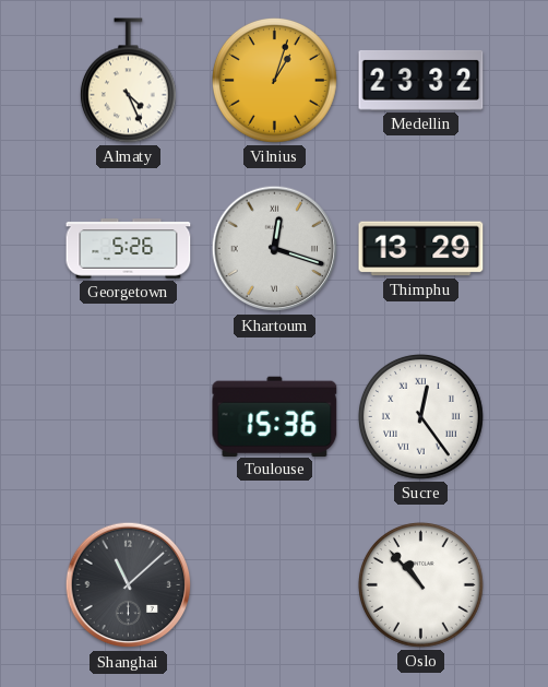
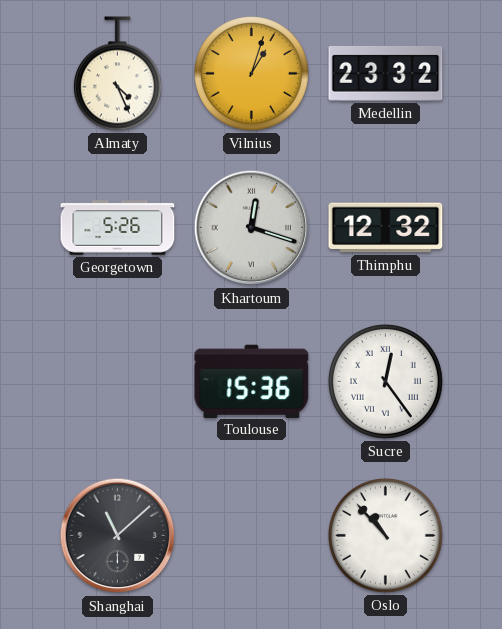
Thimphu: 13:29 -> 12:32
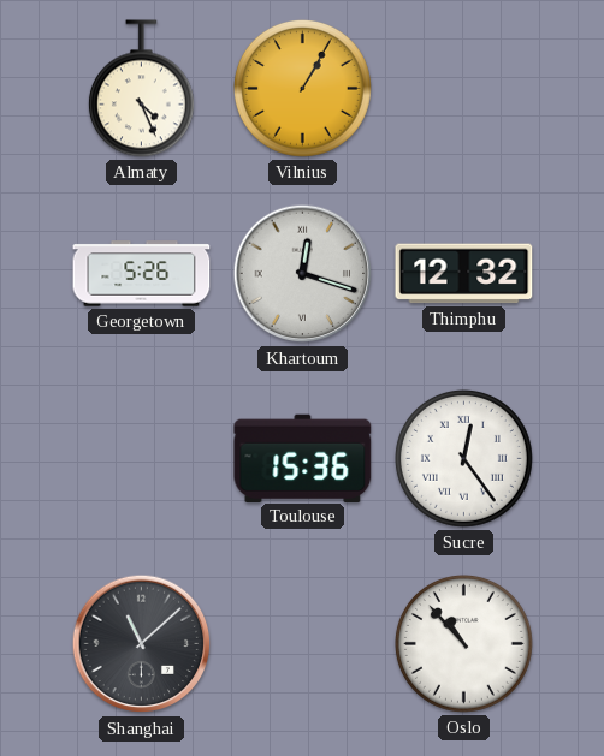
Vilnius: 1:03 -> 1:05
Medellin: 23:32 -> none
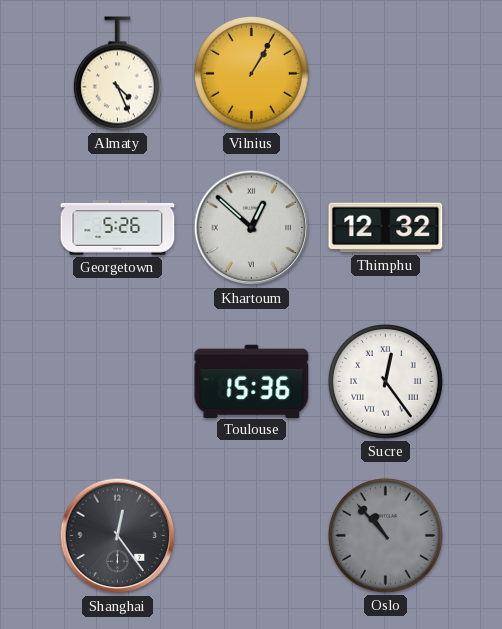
Khartoum: 12:18 -> 12:52
Shanghai: 11:08 -> 12:24
Oslo dial: white -> grey
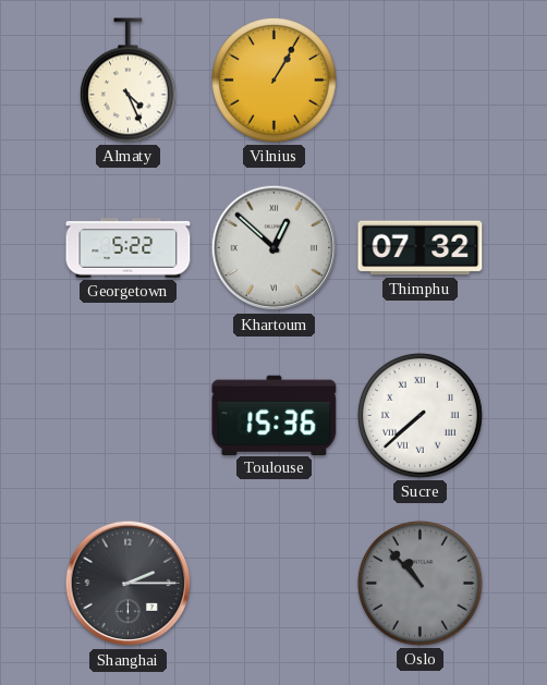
Georgetown: 5:26 -> 5:22
Thimphu: 12:32 -> 07:32
Sucre: 12:24 -> 7:38
Shanghai: 12:24 -> 2:15
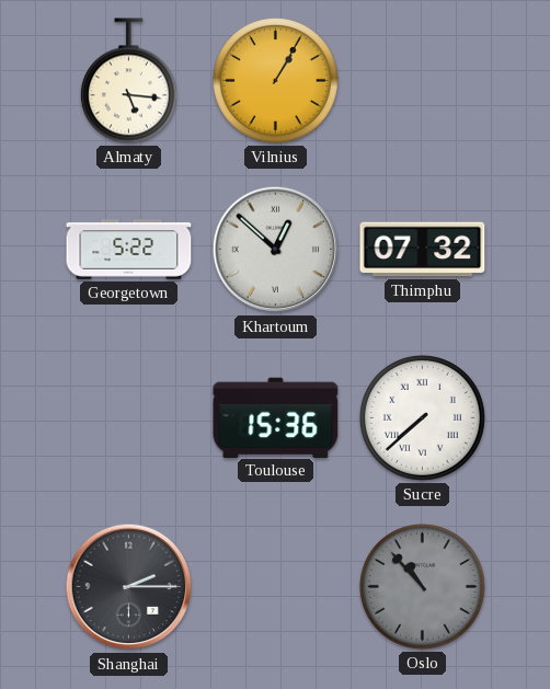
Almaty: 4:26 -> 5:16
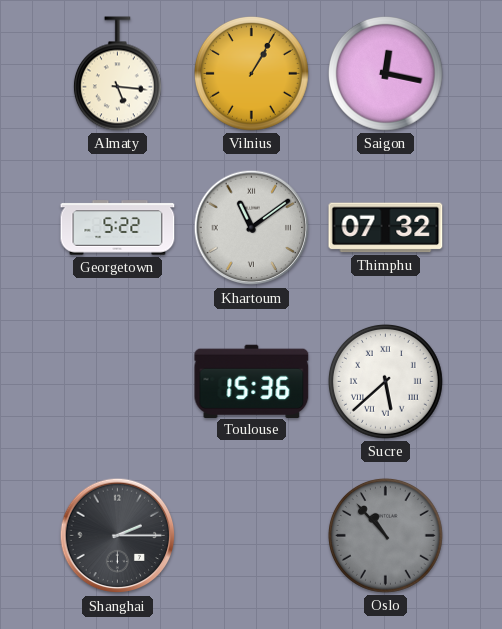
Saigon: none -> 12:17
Khartoum: 12:52 -> 11:09
Sucre: 7:38 -> 5:38
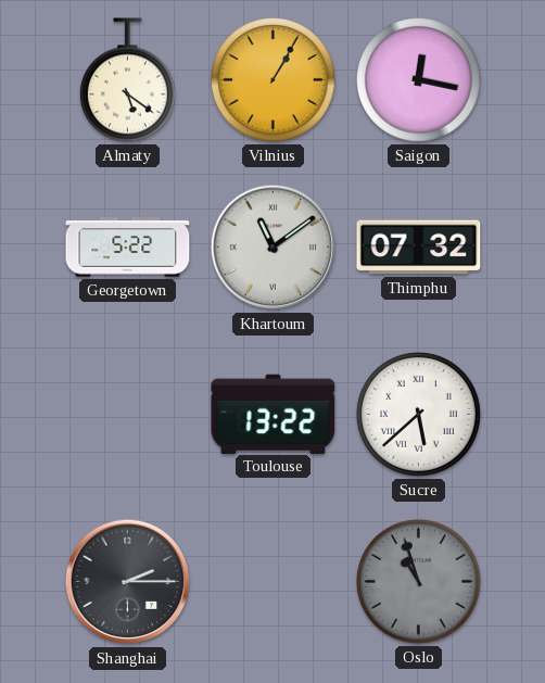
Almaty: 5:16 -> 5:21
Toulouse: 15:36 -> 13:22
Oslo: 10:53 -> 10:57
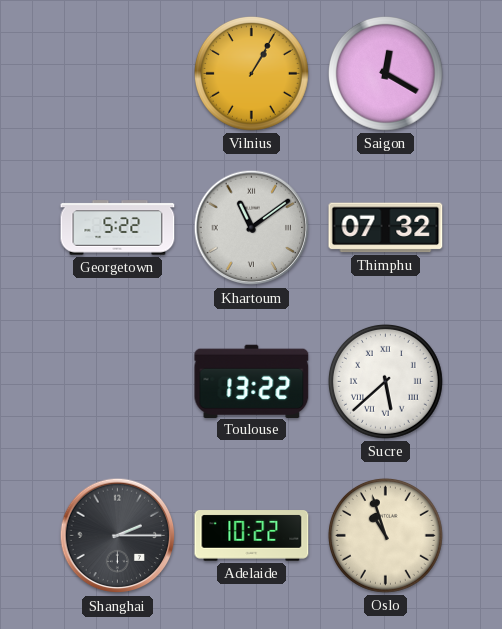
Almaty: 5:21 -> none
Saigon: 12:17 -> 12:20
Adelaide: none -> 10:22
Oslo dial: grey -> cream
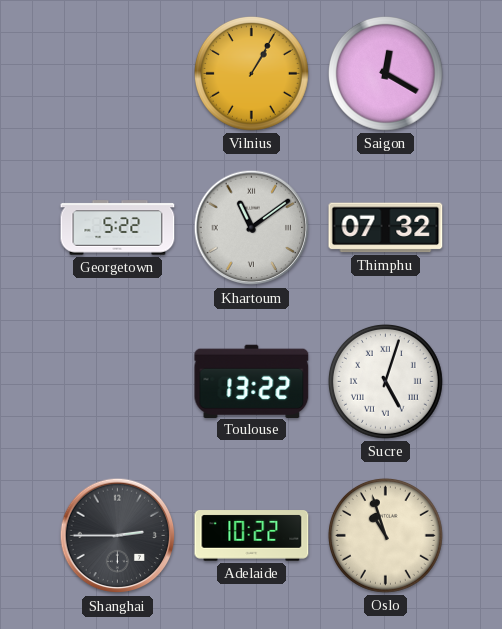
Sucre: 5:38 -> 5:03
Shanghai: 2:15 -> 2:45
